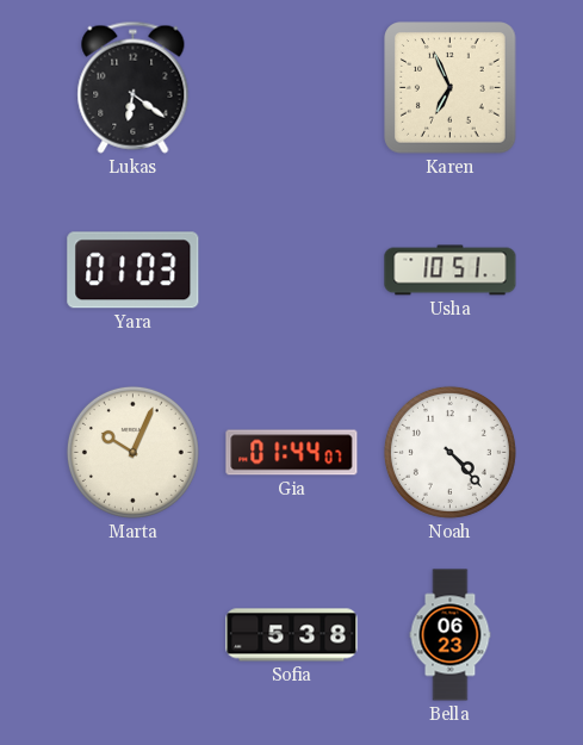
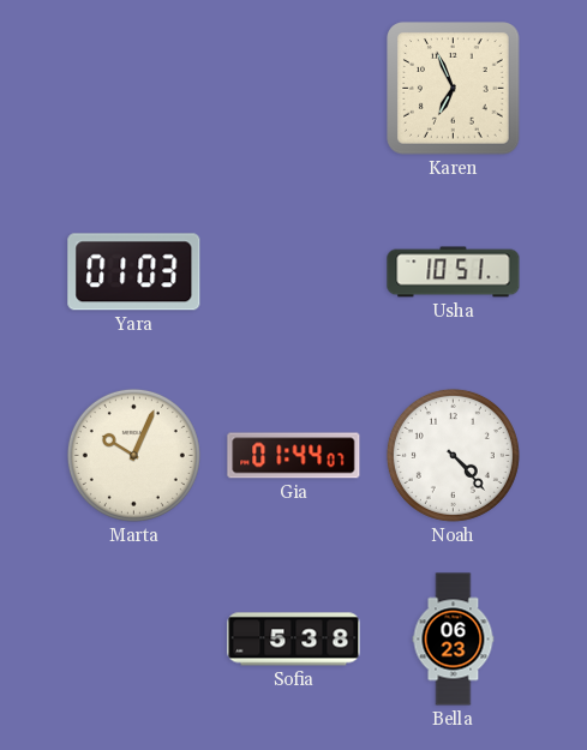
Lukas: 6:21 -> none
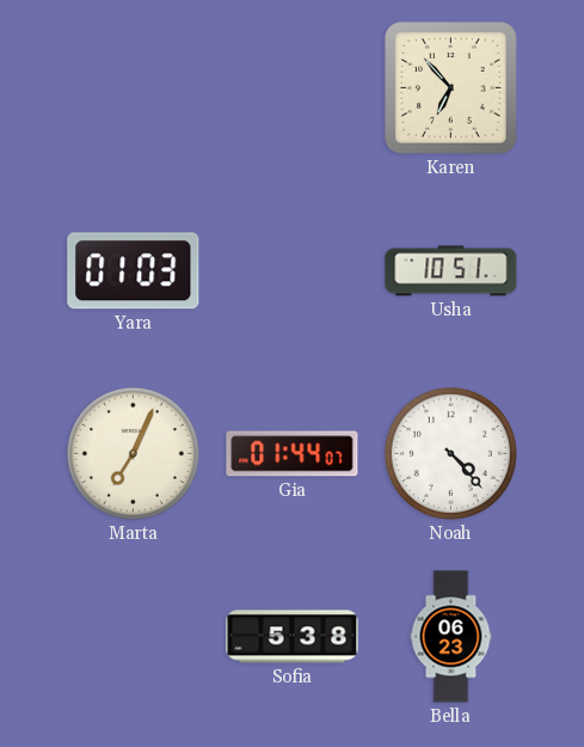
Karen: 6:56 -> 6:53
Marta: 10:04 -> 7:04
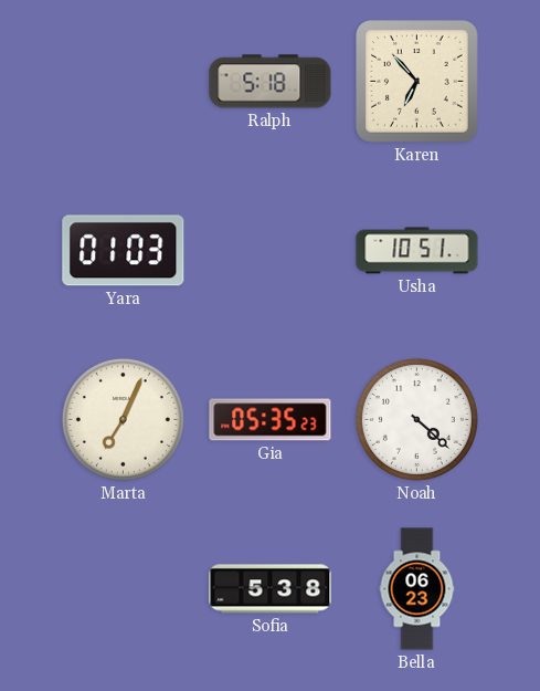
Ralph: none -> 5:18
Gia: 01:44 -> 05:35
Noah: 4:23 -> 4:22
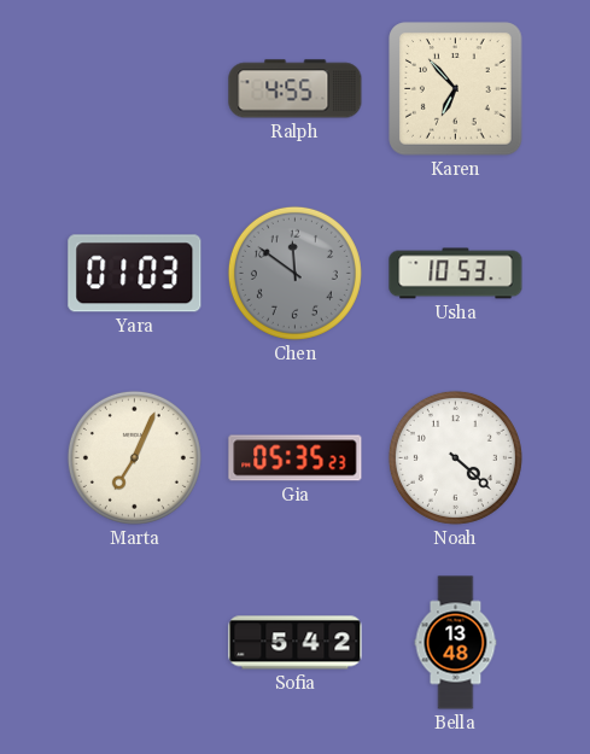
Ralph: 5:18 -> 4:55
Chen: none -> 11:51
Usha: 10:51 -> 10:53
Sofia: 5:38 -> 5:42
Bella: 06:23 -> 13:48
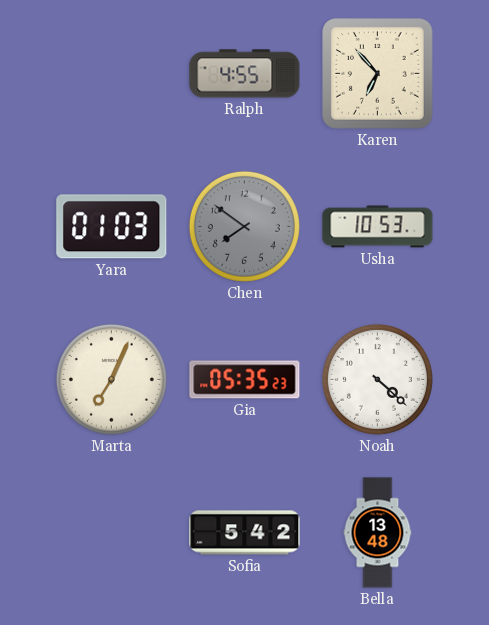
Chen: 11:51 -> 7:51
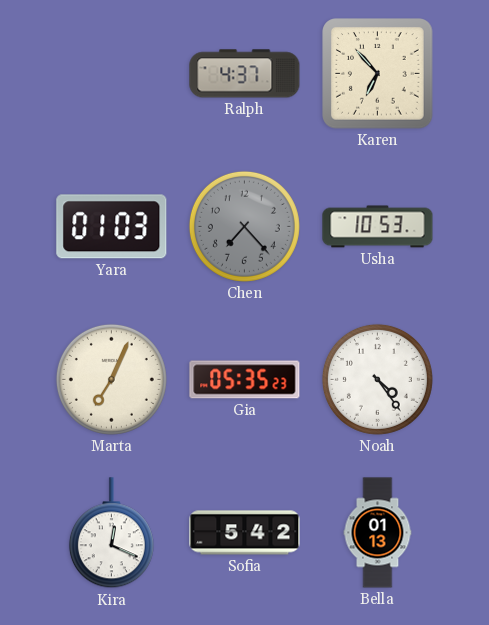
Ralph: 4:55 -> 4:37
Chen: 7:51 -> 7:23
Noah: 4:22 -> 4:24
Kira: none -> 12:19
Bella: 13:48 -> 01:13
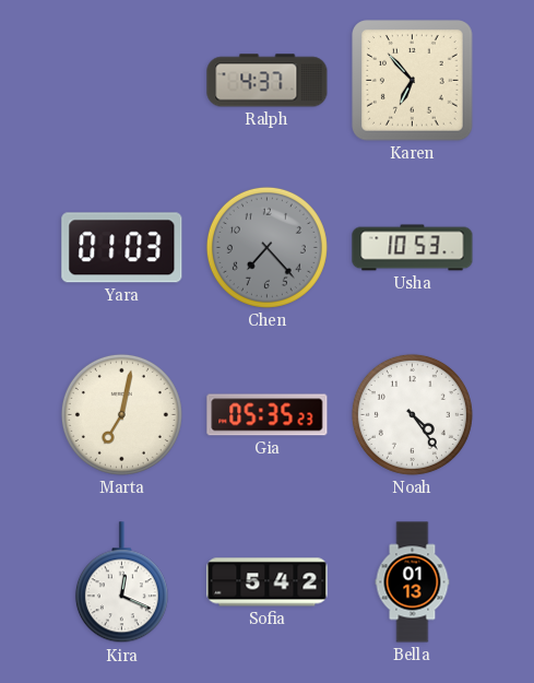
Marta: 7:04 -> 7:02
